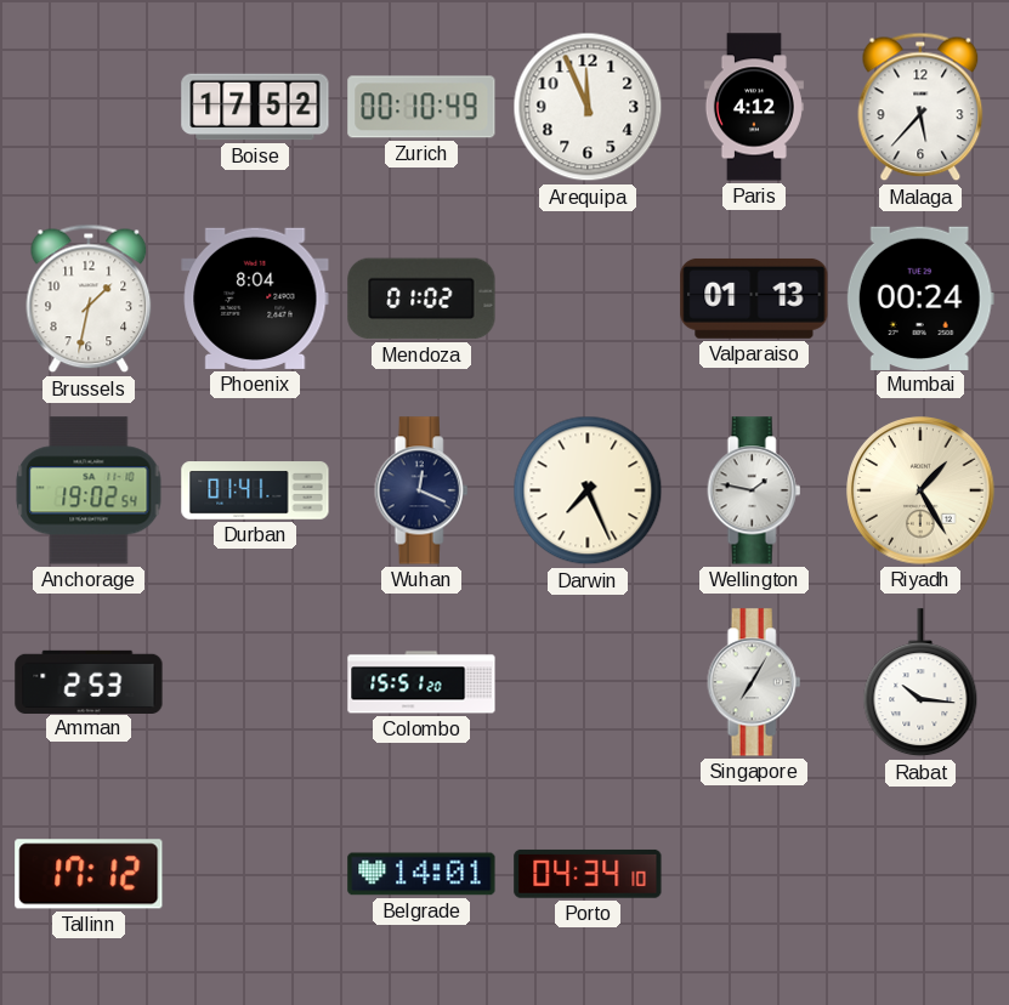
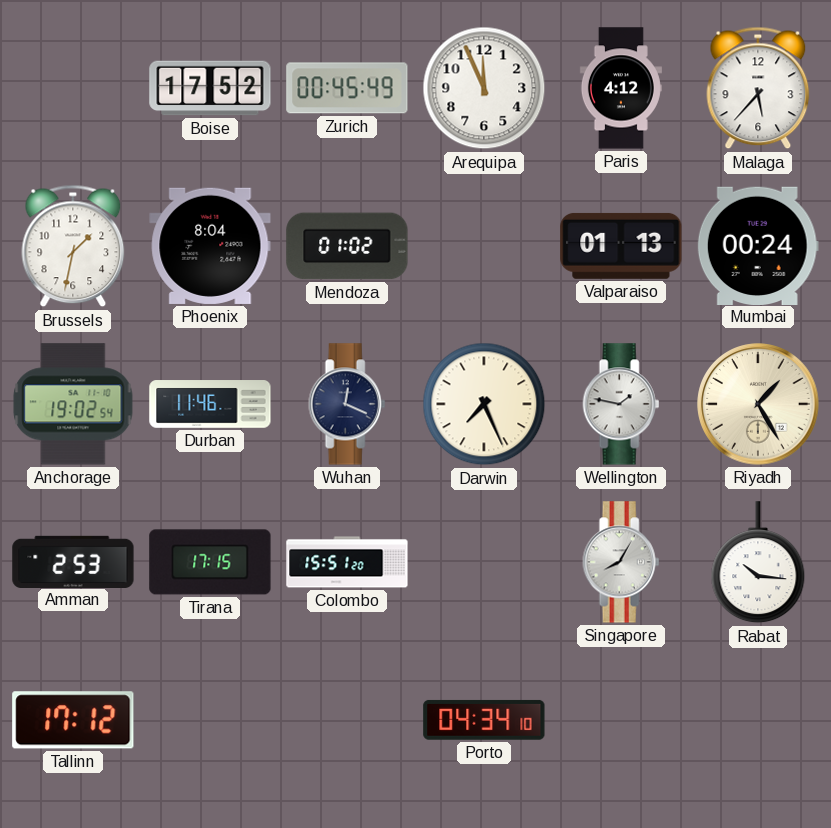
Zurich: 00:10 -> 00:45
Durban: 01:41 -> 11:46
Tirana: none -> 17:15
Singapore: 7:05 -> 8:05
Belgrade: 14:01 -> none
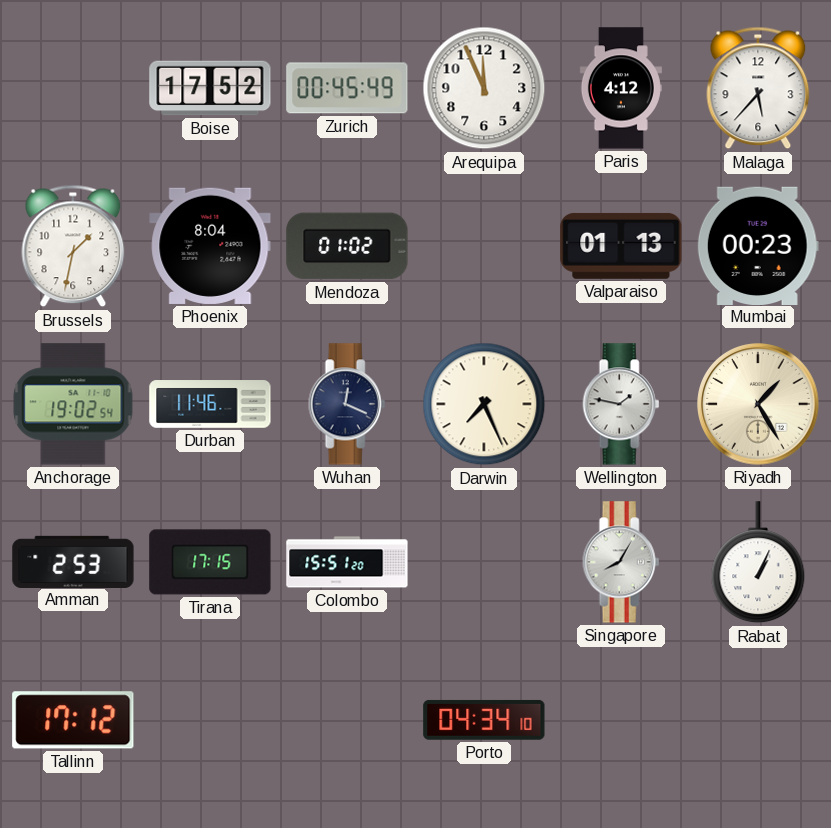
Mumbai: 00:24 -> 00:23
Rabat: 10:16 -> 1:04
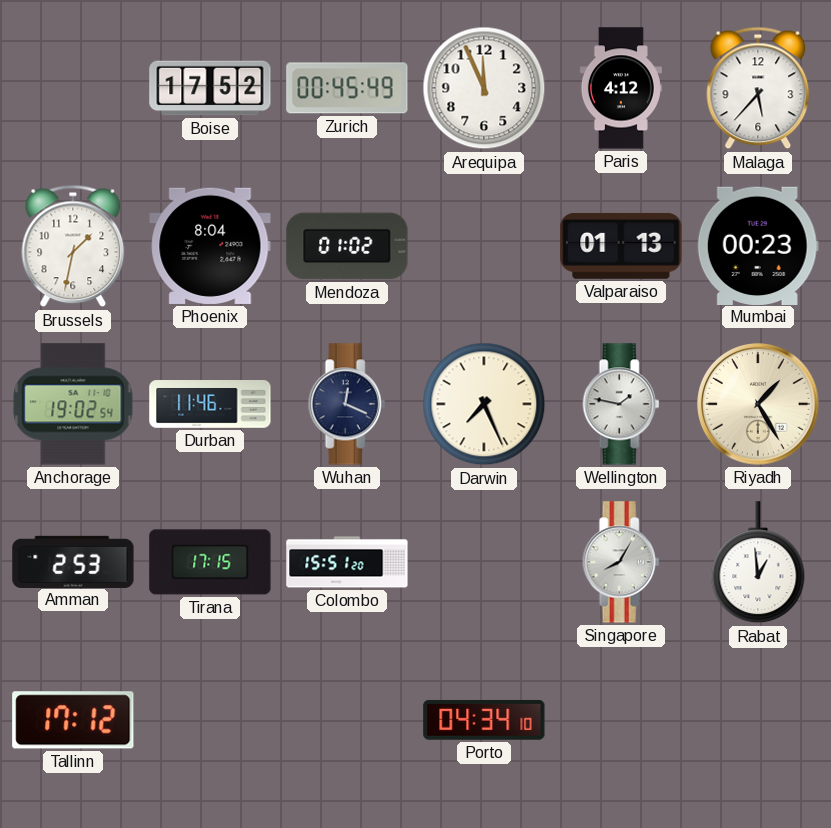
Rabat: 1:04 -> 12:59
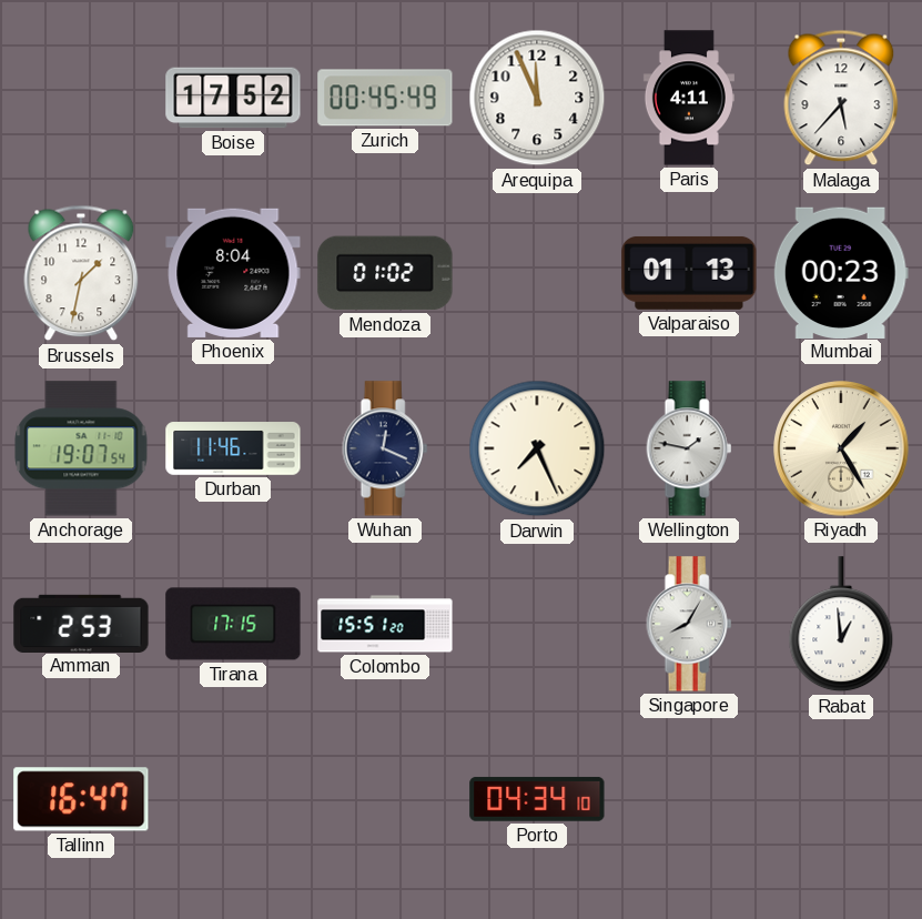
Paris: 4:12 -> 4:11
Anchorage: 19:02 -> 19:07
Tallinn: 17:12 -> 16:47
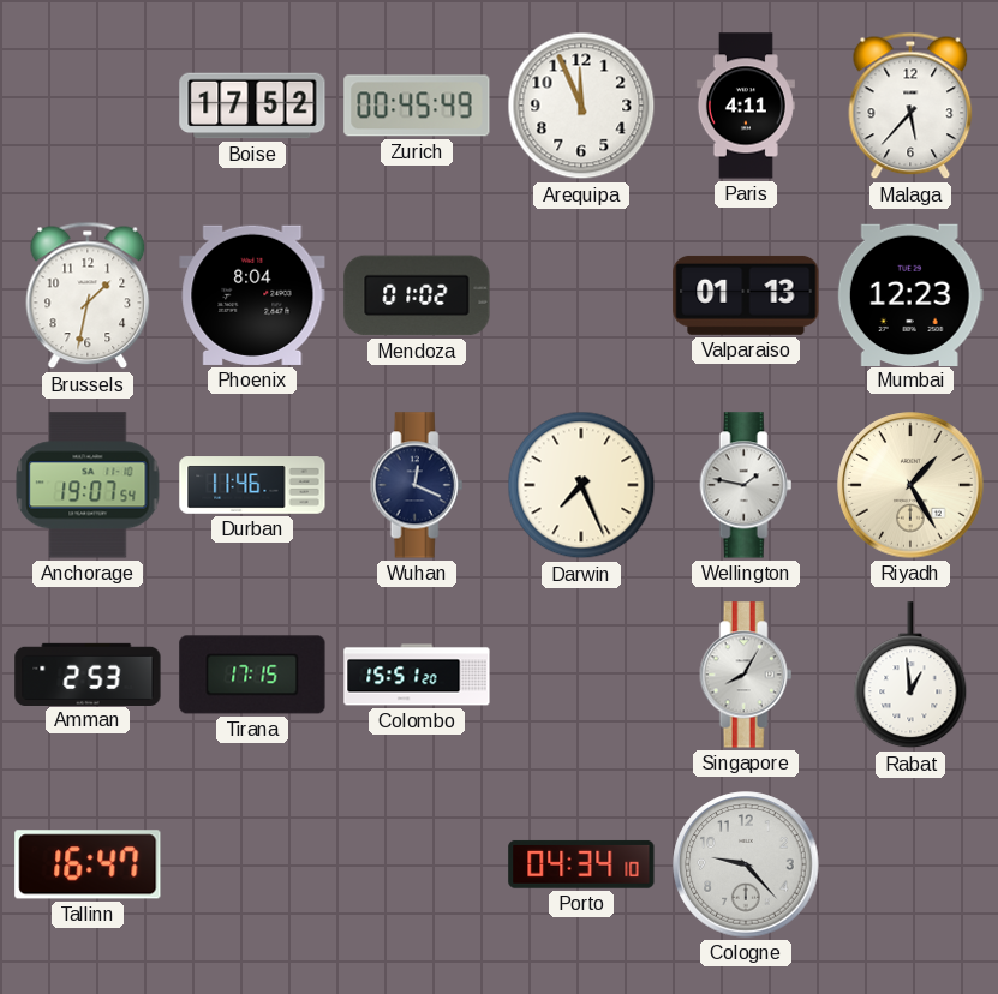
Mumbai: 00:23 -> 12:23
Cologne: none -> 9:23
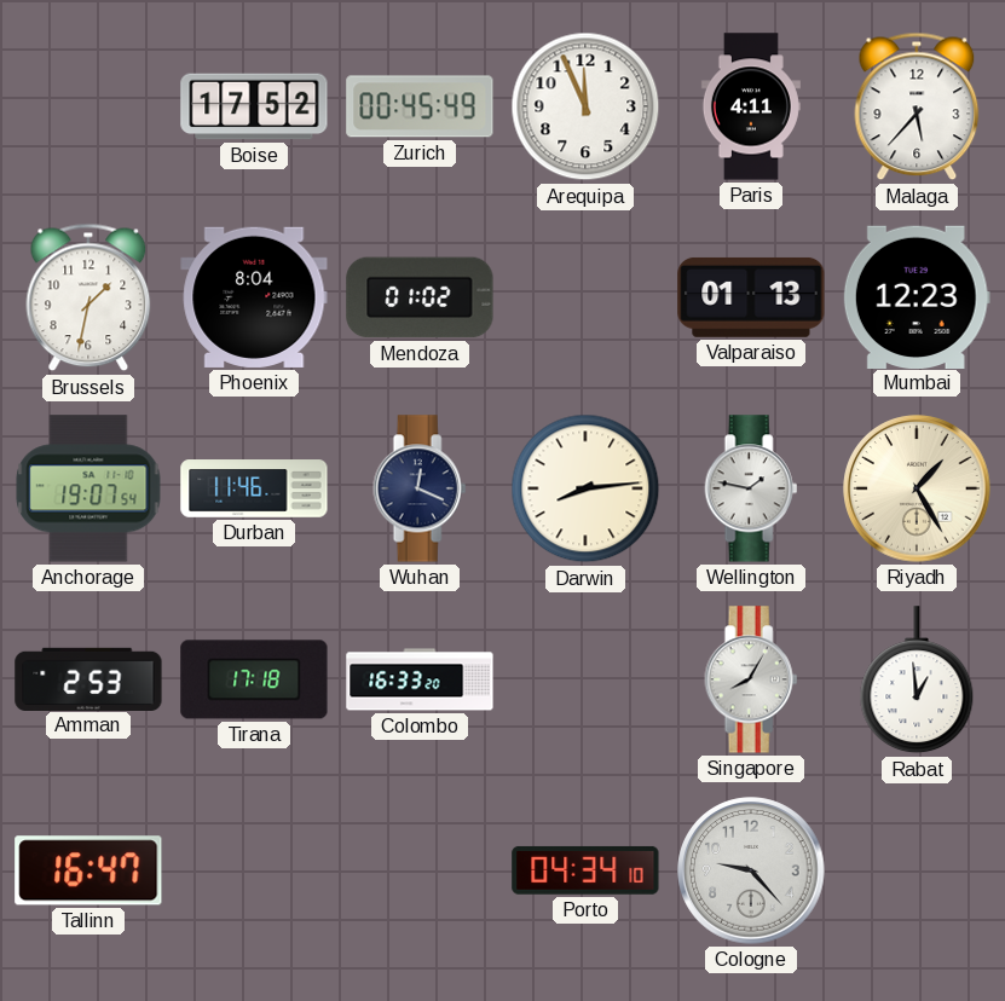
Darwin: 7:26 -> 8:14
Tirana: 17:15 -> 17:18
Colombo: 15:51 -> 16:33
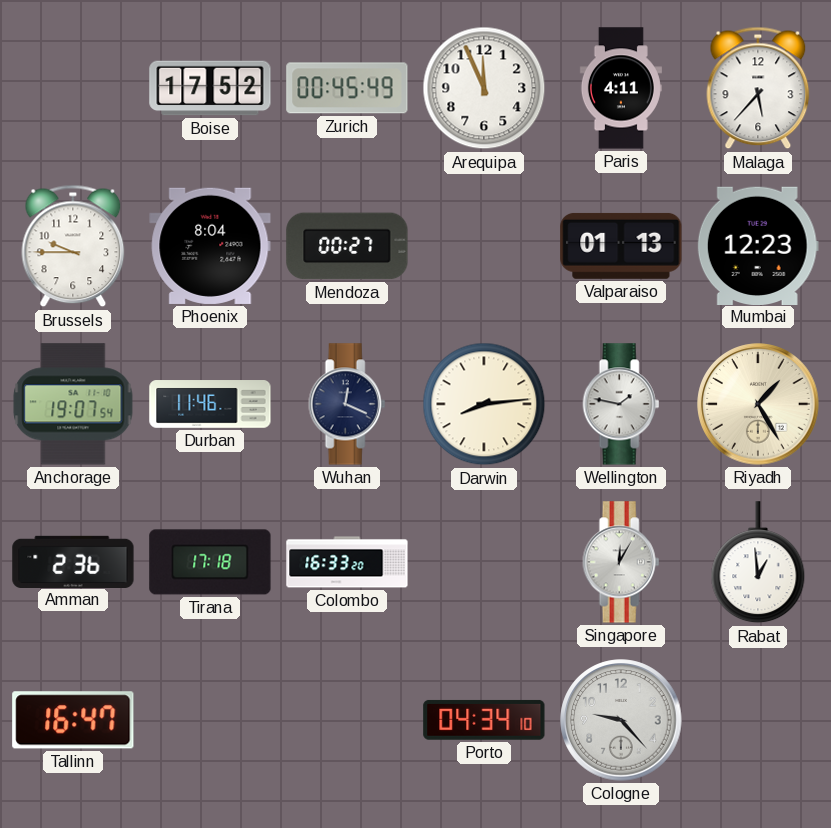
Brussels: 1:32 -> 9:45
Mendoza: 01:02 -> 00:27
Amman: 2:53 -> 2:36
Singapore: 8:05 -> 12:05
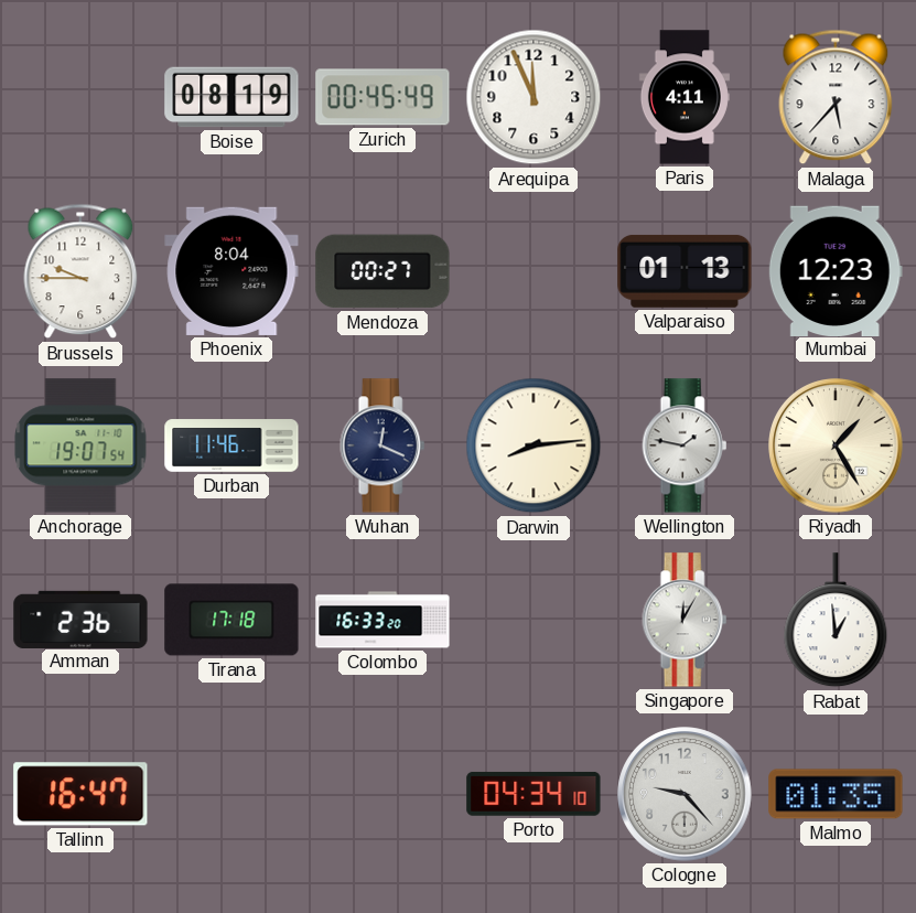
Boise: 17:52 -> 08:19
Malmo: none -> 01:35
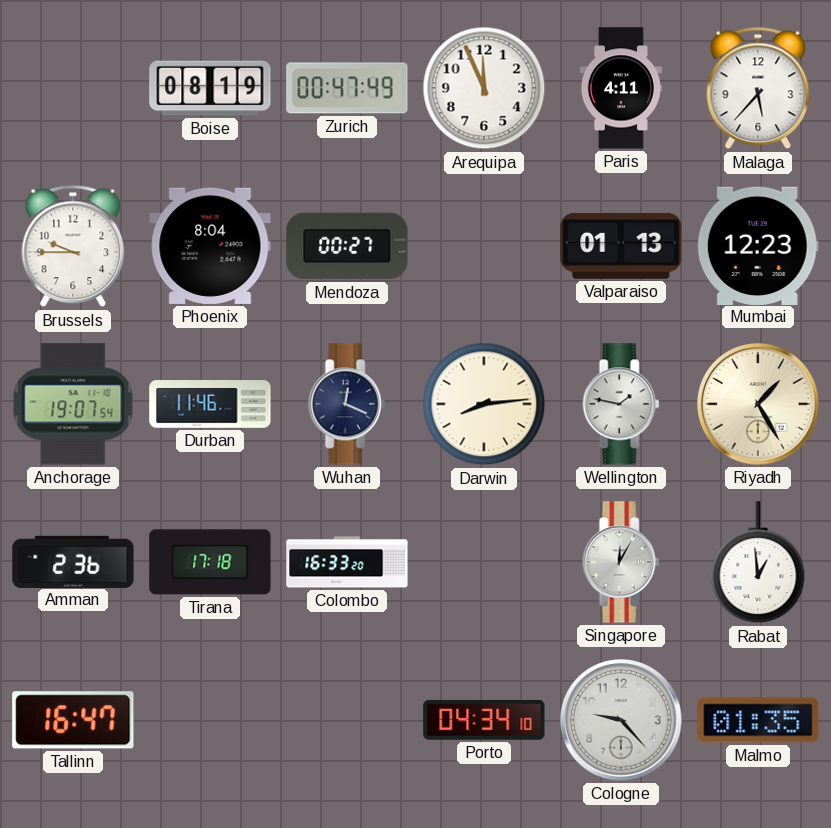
Zurich: 00:45 -> 00:47
